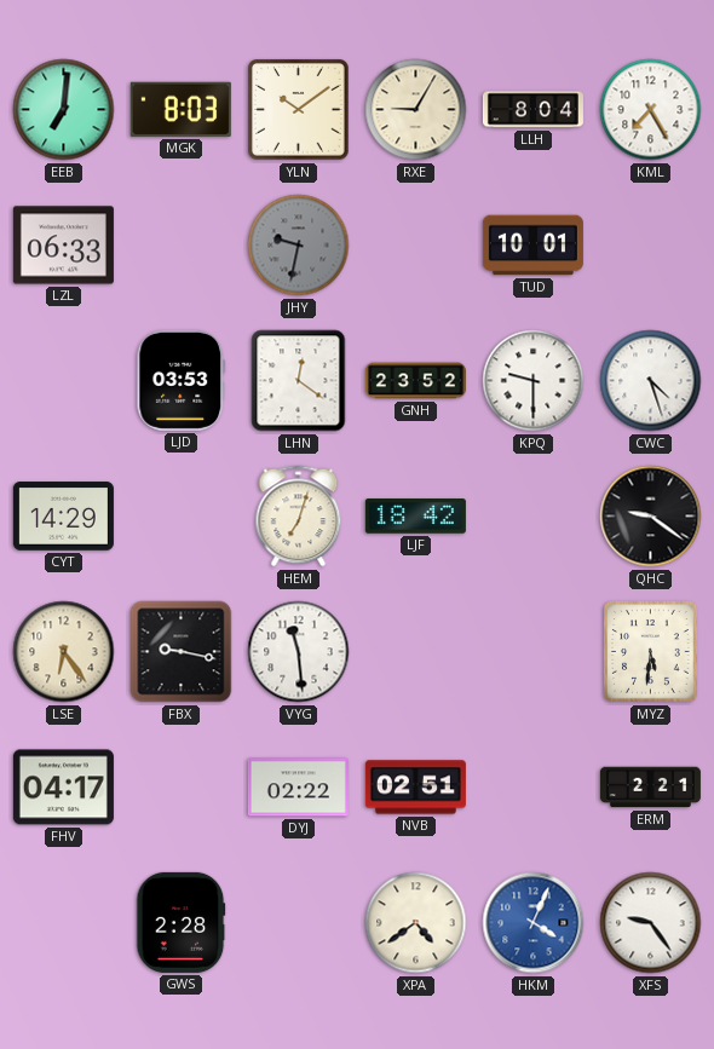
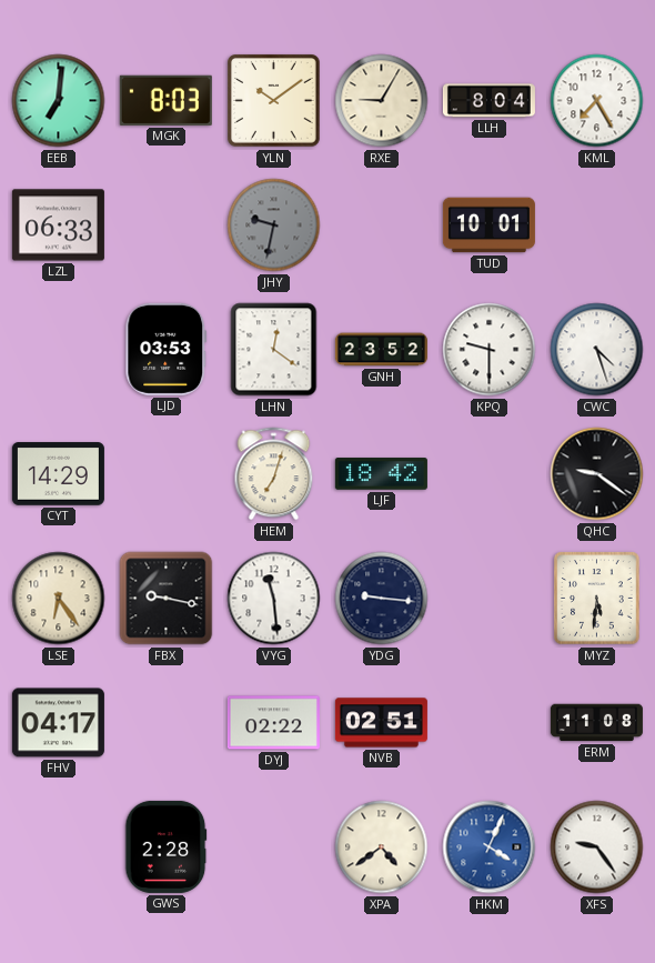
YDG: none -> 9:16
ERM: 2:21 -> 11:08
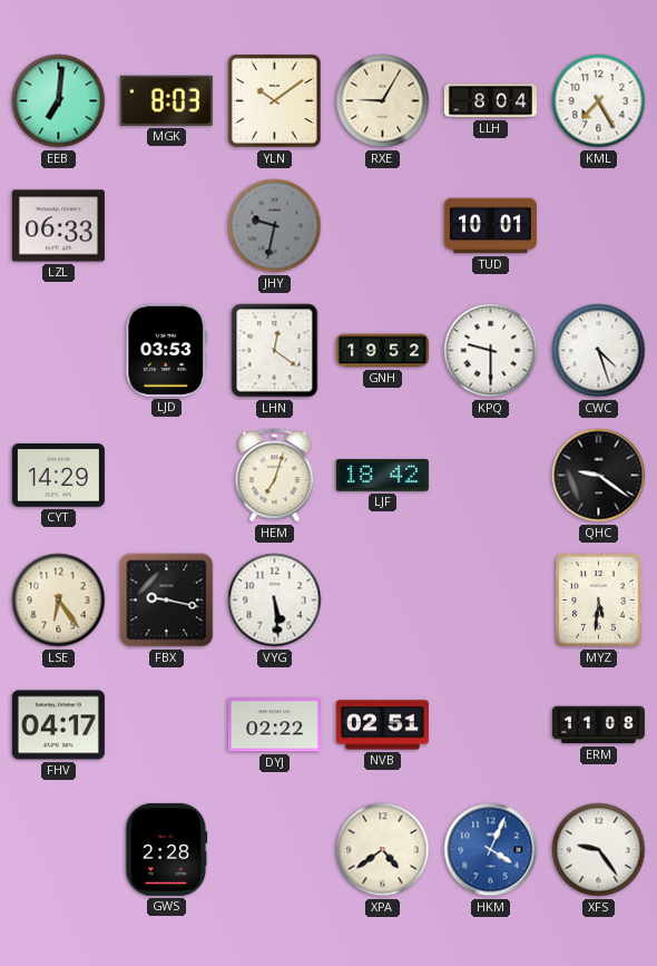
GNH: 23:52 -> 19:52
VYG: 11:29 -> 5:29
YDG: 9:16 -> none
